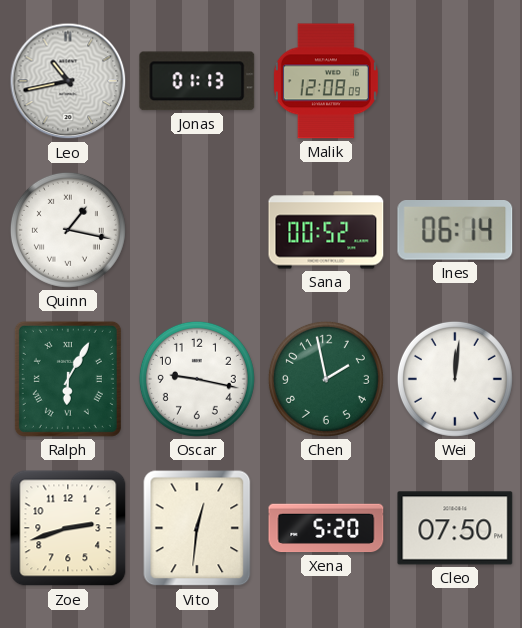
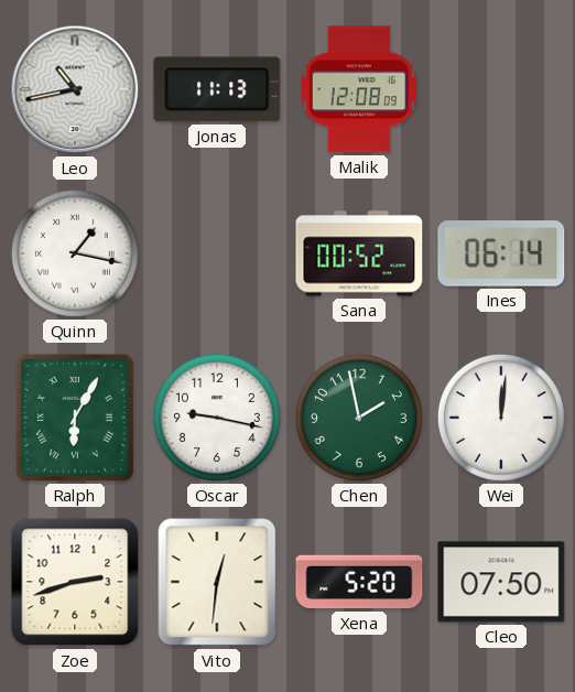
Jonas: 01:13 -> 11:13
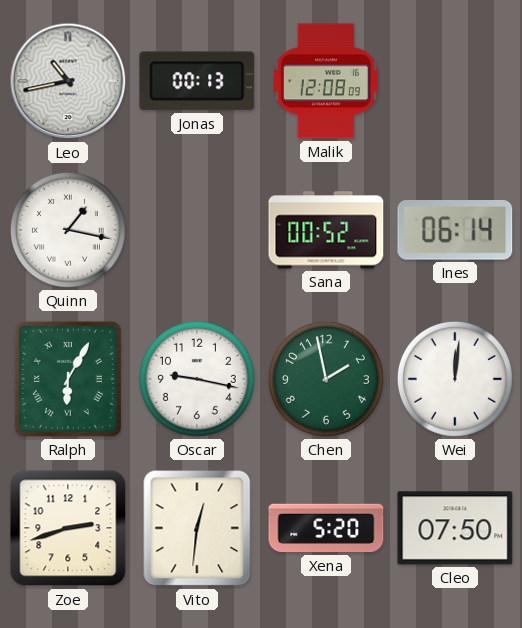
Jonas: 11:13 -> 00:13
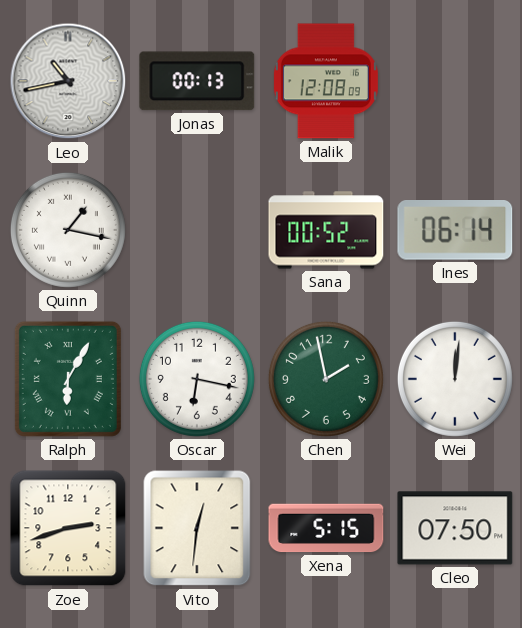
Oscar: 9:17 -> 6:17
Xena: 5:20 -> 5:15
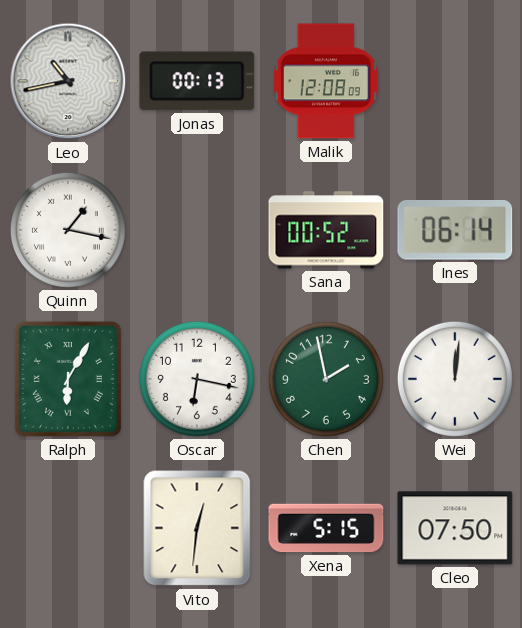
Zoe: 2:42 -> none
